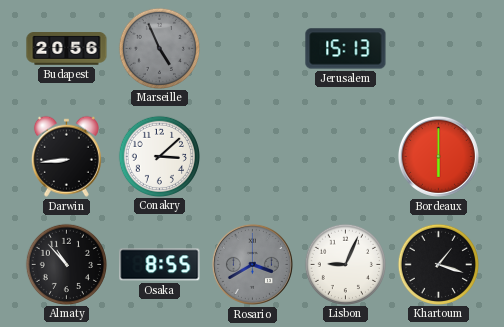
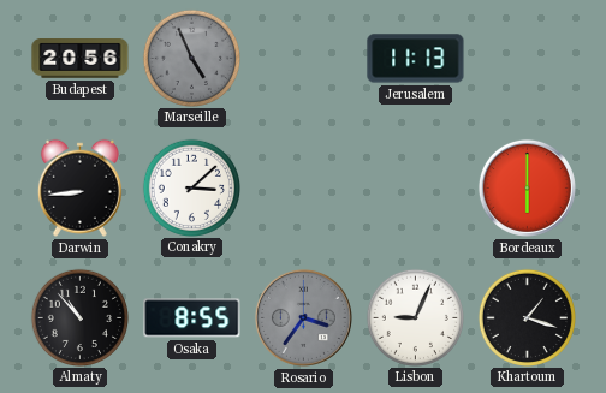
Jerusalem: 15:13 -> 11:13
Rosario: 3:40 -> 3:36
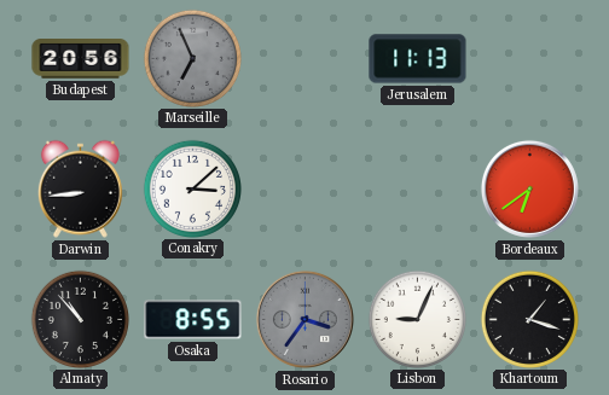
Marseille: 4:56 -> 6:56
Bordeaux: 6:00 -> 6:39
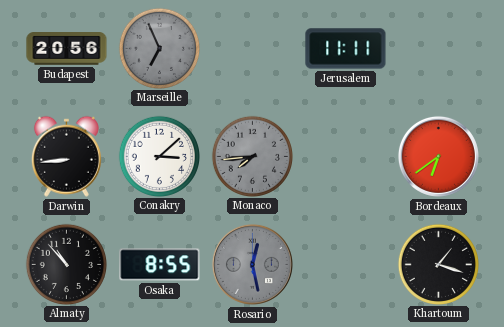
Jerusalem: 11:13 -> 11:11
Monaco: none -> 7:44
Rosario: 3:36 -> 12:28
Lisbon: 9:04 -> none
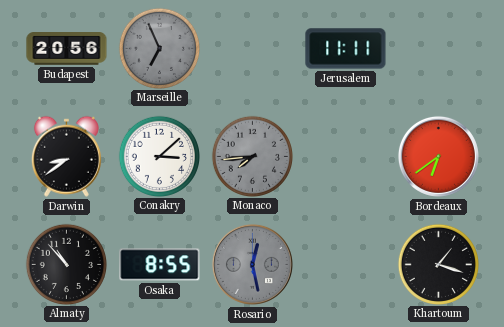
Darwin: 8:44 -> 8:39
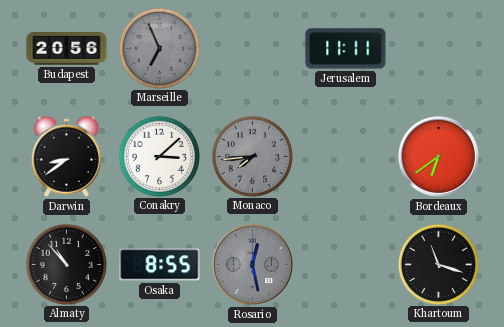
Khartoum: 1:18 -> 11:18
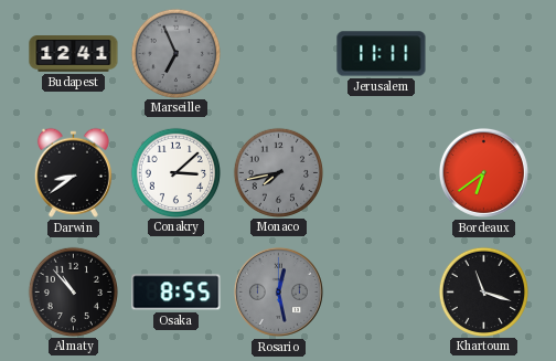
Budapest: 20:56 -> 12:41
Monaco: 7:44 -> 7:43
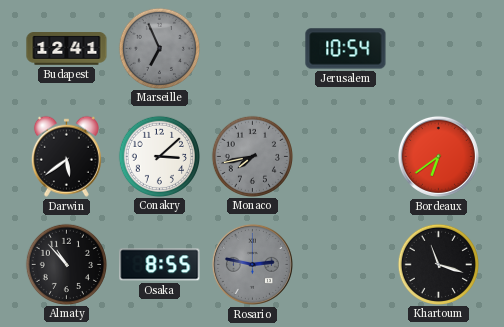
Jerusalem: 11:11 -> 10:54
Darwin: 8:39 -> 5:39
Rosario: 12:28 -> 2:47
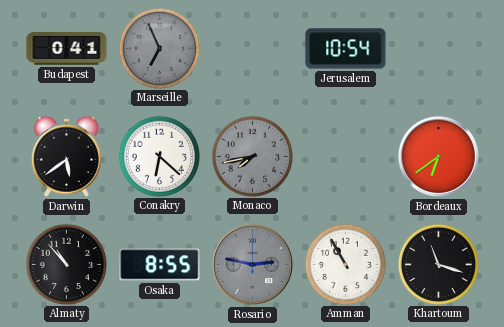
Budapest: 12:41 -> 0:41
Conakry: 3:08 -> 6:22
Amman: none -> 10:55
